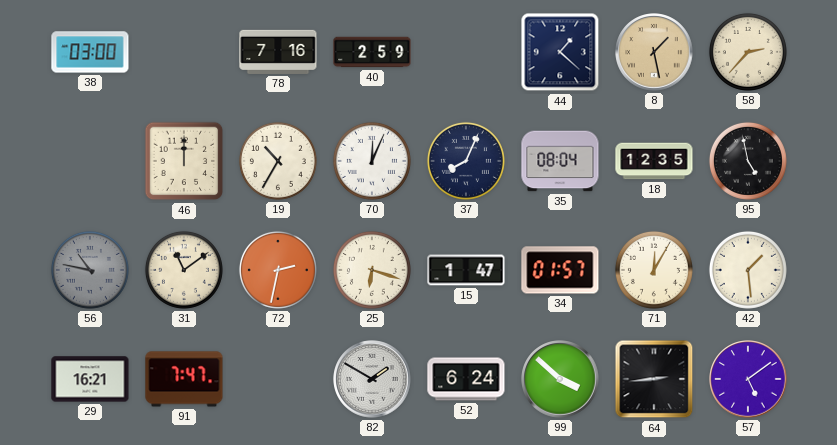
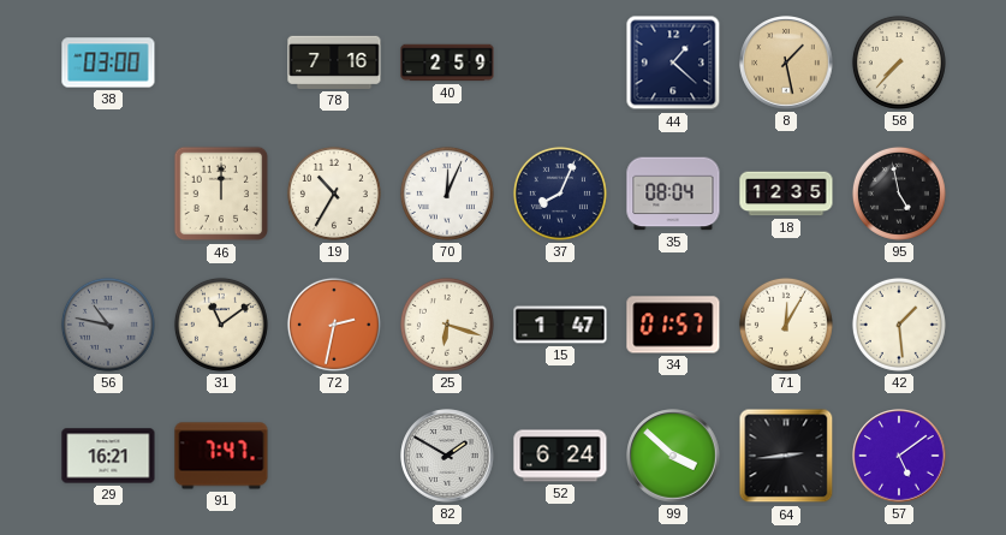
58: 2:37 -> 7:37
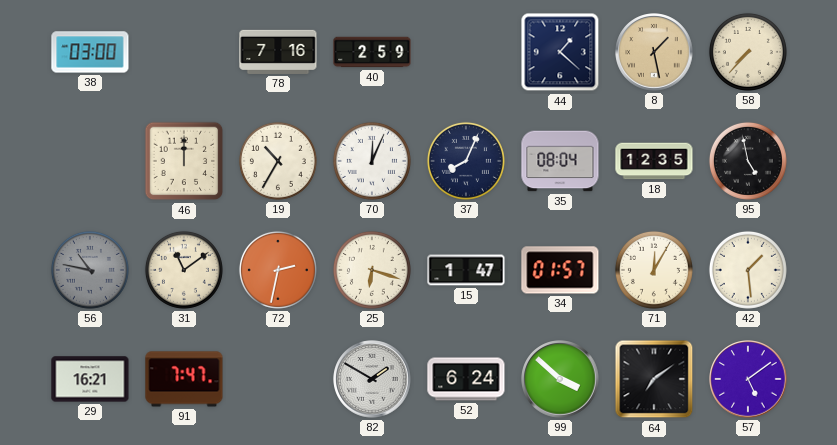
64: 2:44 -> 7:09
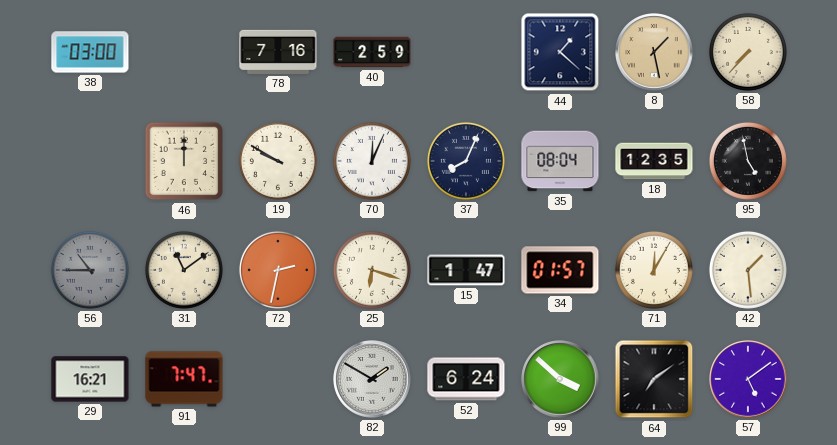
19: 10:35 -> 9:50
56: 10:47 -> 10:45
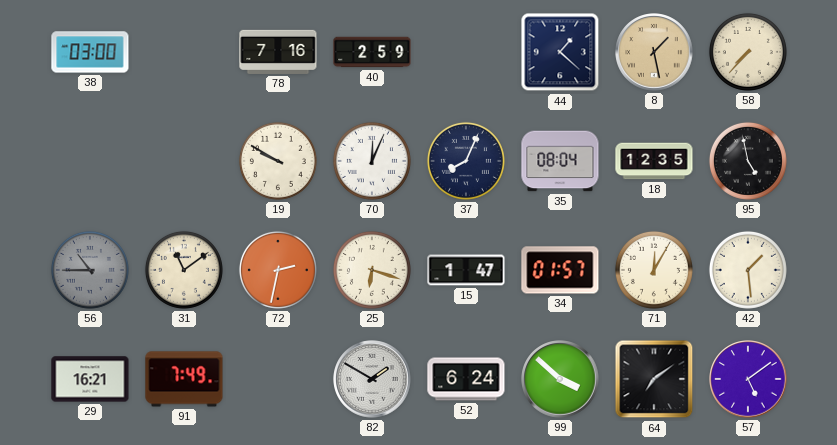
46: 12:00 -> none
91: 7:47 -> 7:49
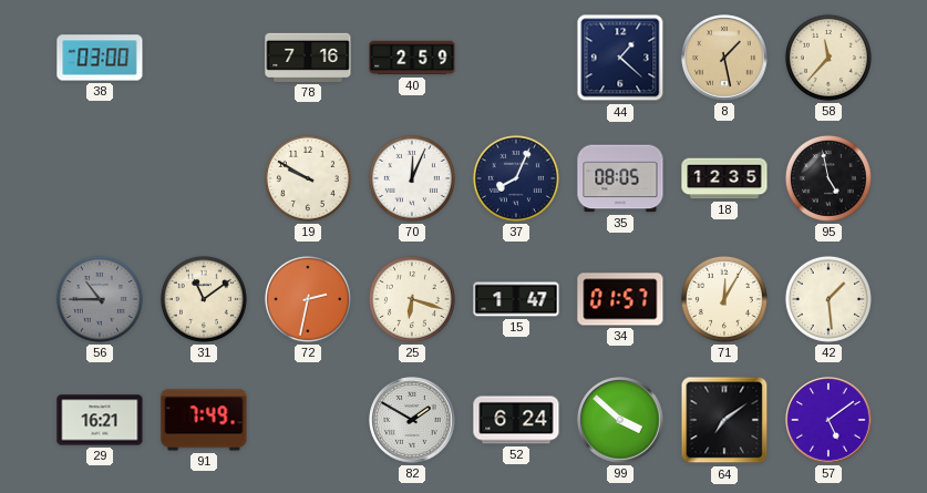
58: 7:37 -> 11:37
35: 08:04 -> 08:05
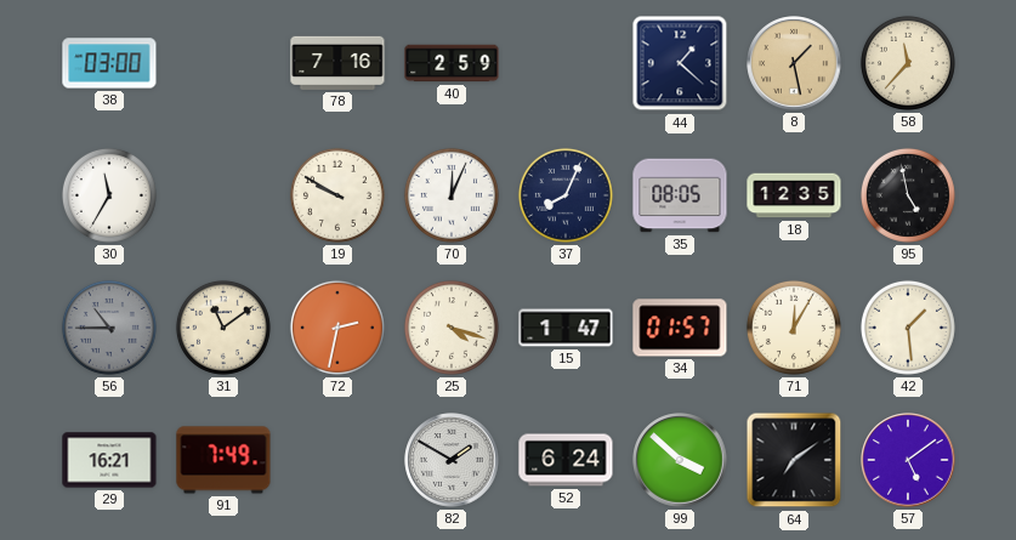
30: none -> 11:35
25: 6:18 -> 4:18
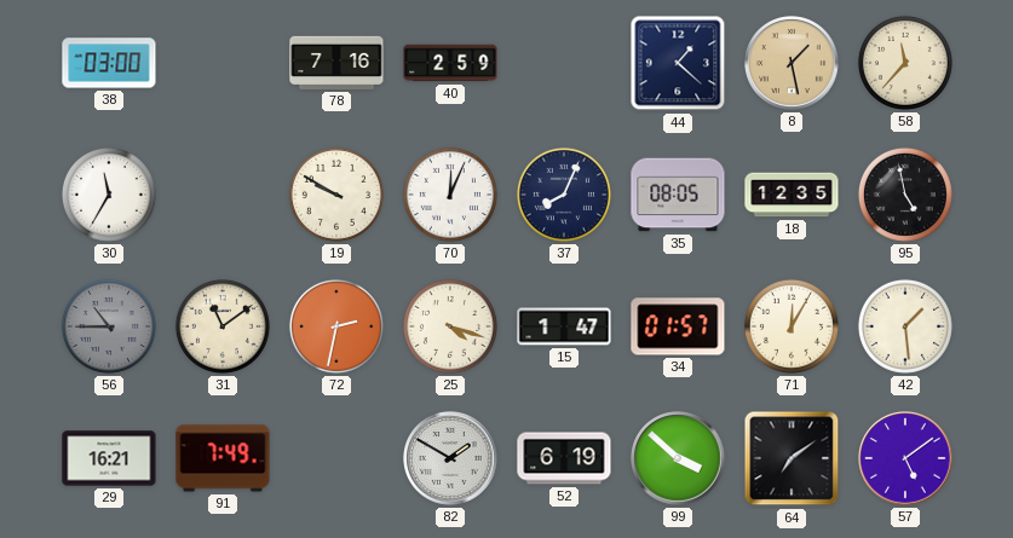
52: 6:24 -> 6:19
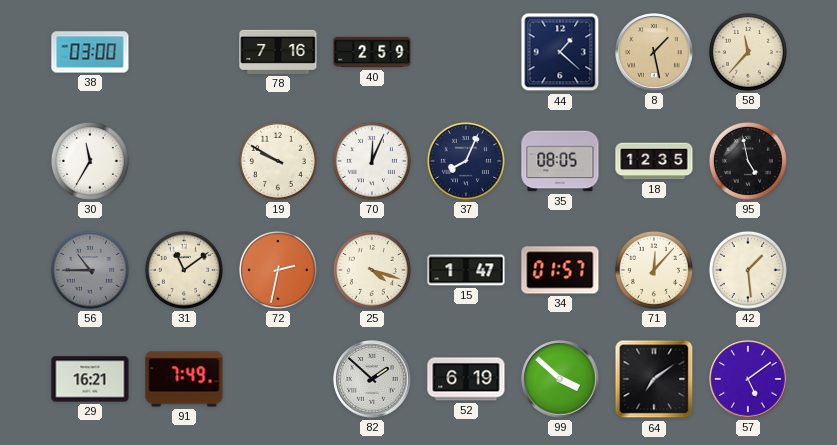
71: 12:05 -> 12:07
82: 1:50 -> 1:52
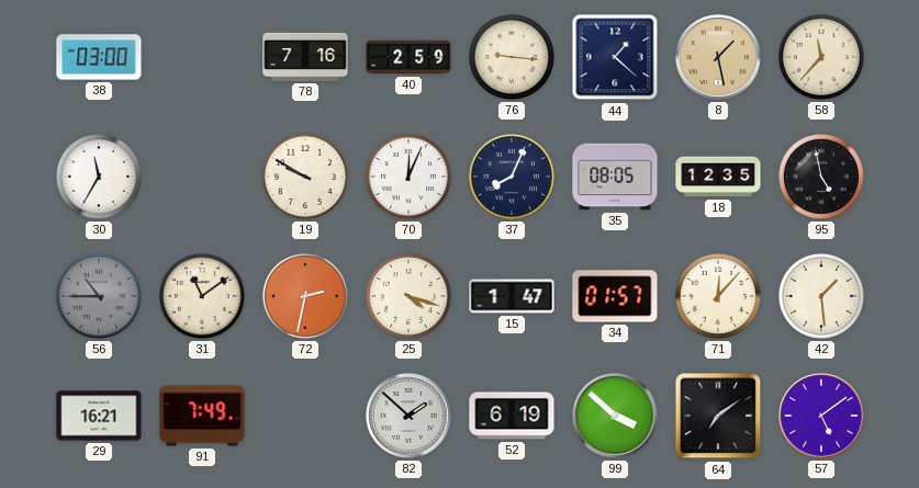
76: none -> 9:16
